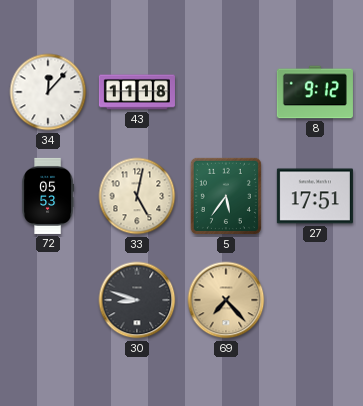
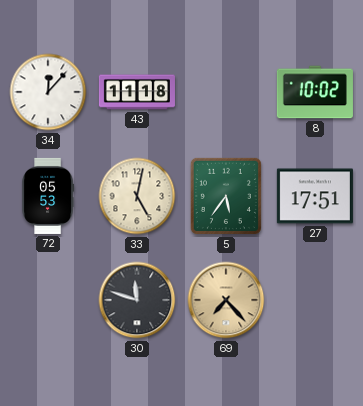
8: 9:12 -> 10:02
30: 8:48 -> 11:48
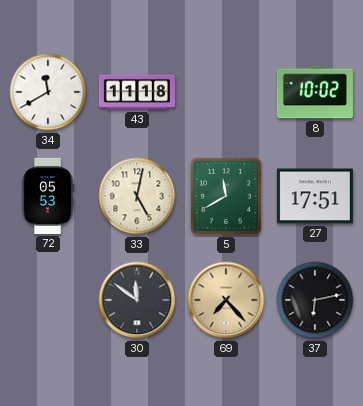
34: 12:07 -> 11:40
5: 5:36 -> 11:40
30: 11:48 -> 11:51
37: none -> 6:13
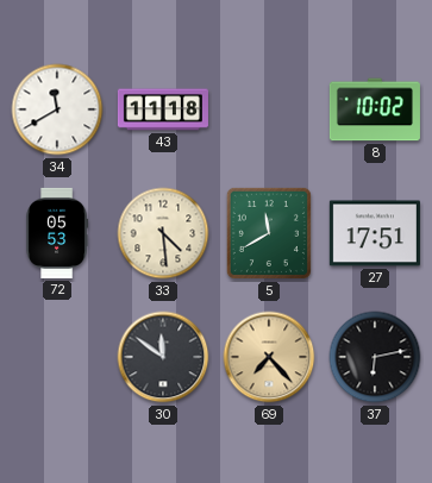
33: 5:02 -> 4:29
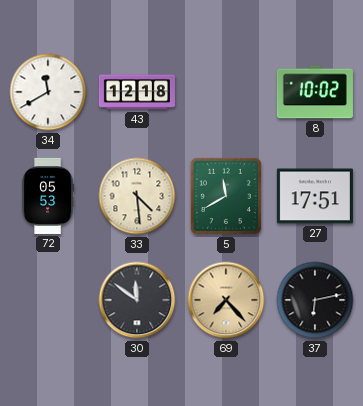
43: 11:18 -> 12:18
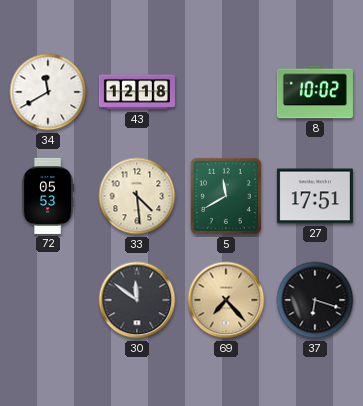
37: 6:13 -> 6:18
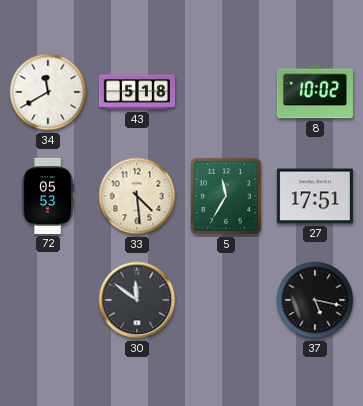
43: 12:18 -> 5:18
5: 11:40 -> 11:35
69: 7:23 -> none
37: 6:18 -> 5:17
